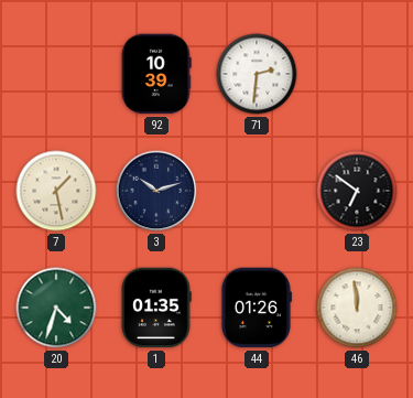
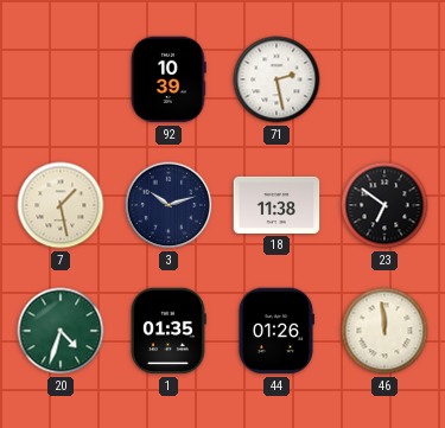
71: 2:31 -> 2:28
18: none -> 11:38
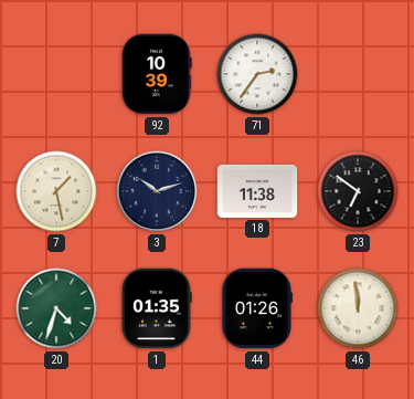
71: 2:28 -> 2:36
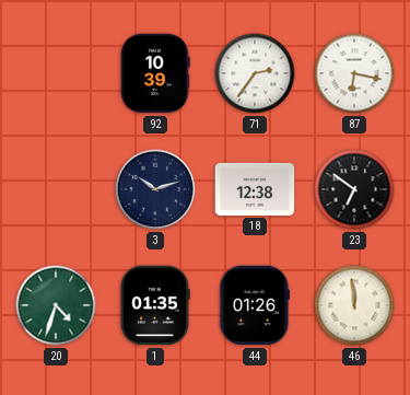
87: none -> 6:17
7: 1:28 -> none
18: 11:38 -> 12:38
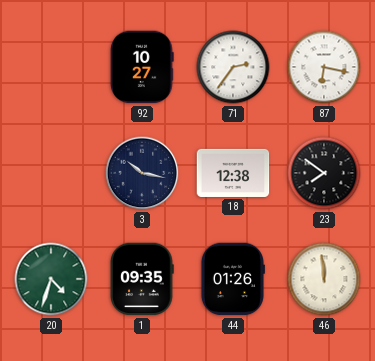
92: 10:39 -> 10:27
3: 10:12 -> 10:17
23: 6:51 -> 7:51
1: 01:35 -> 09:35
